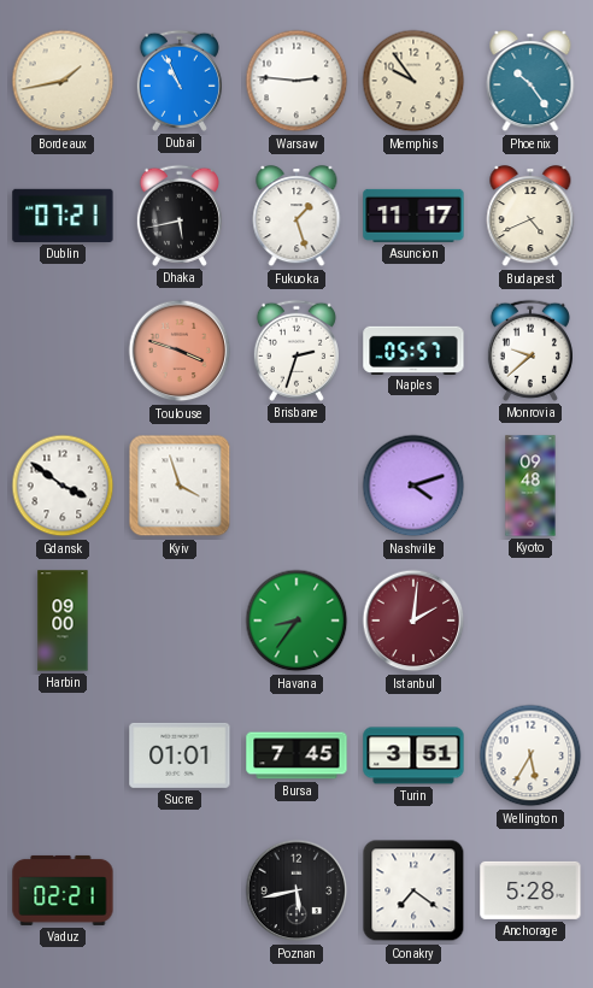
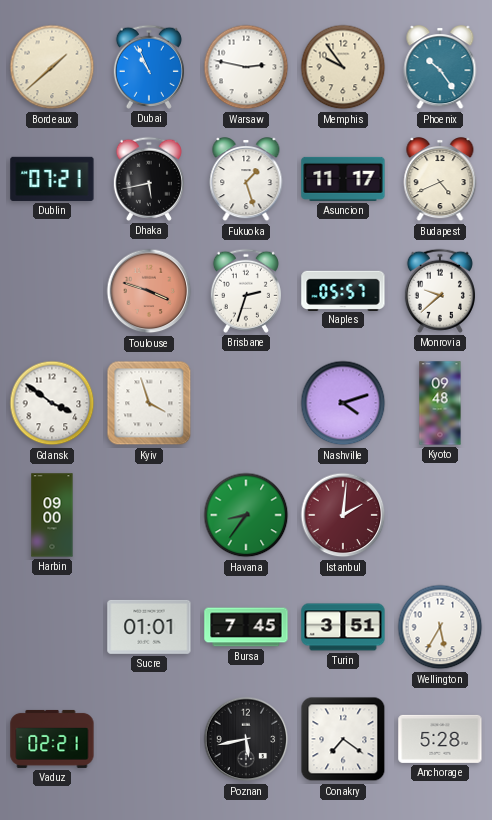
Bordeaux: 1:43 -> 1:38
Warsaw: 2:46 -> 2:47
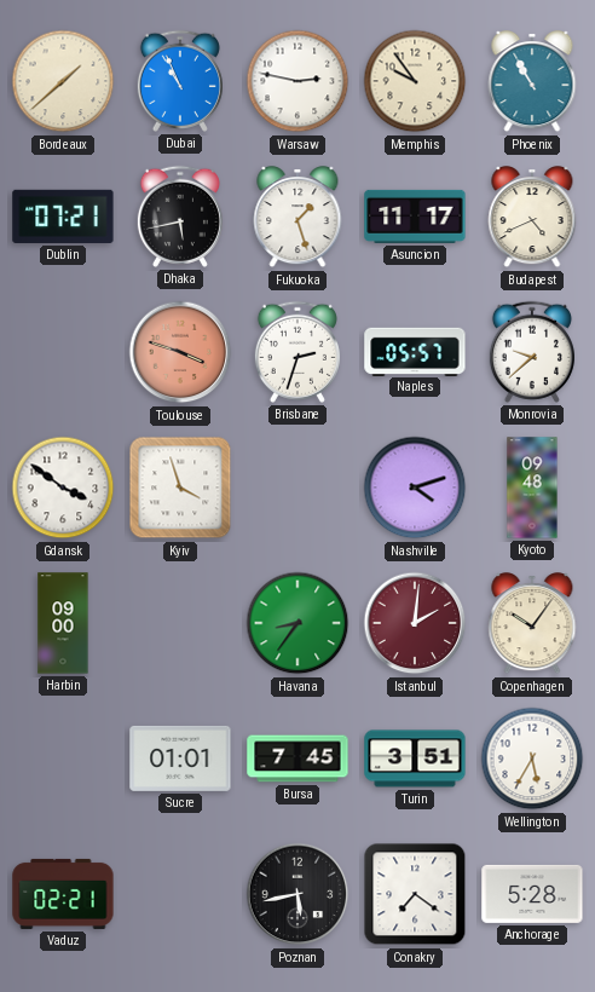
Phoenix: 10:24 -> 10:55
Copenhagen: none -> 10:06
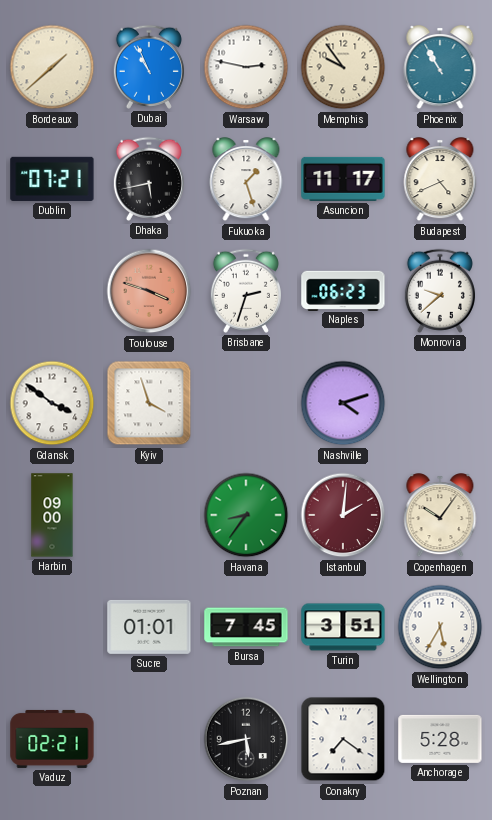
Naples: 05:57 -> 06:23
Kyoto: 09:48 -> none
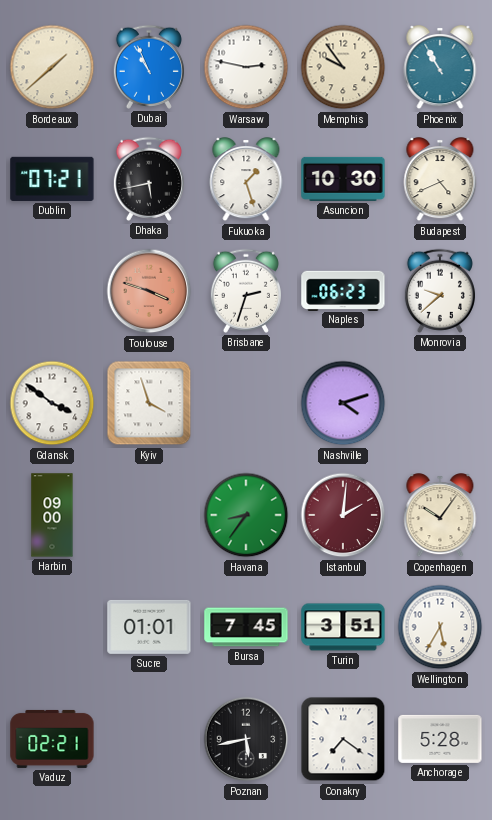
Asuncion: 11:17 -> 10:30
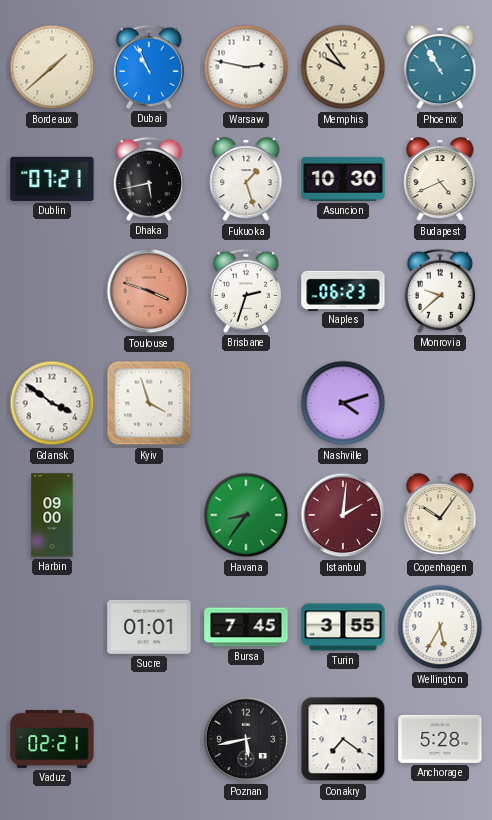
Turin: 3:51 -> 3:55
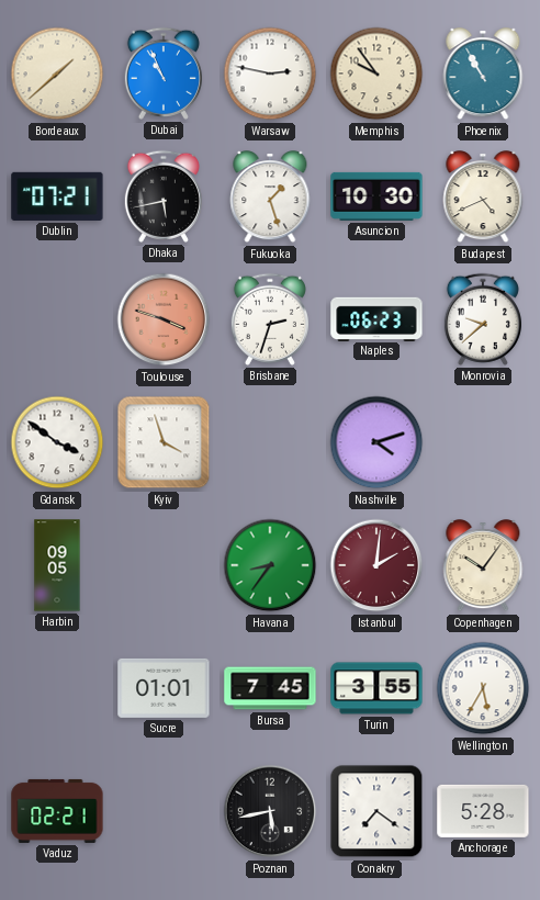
Harbin: 09:00 -> 09:05
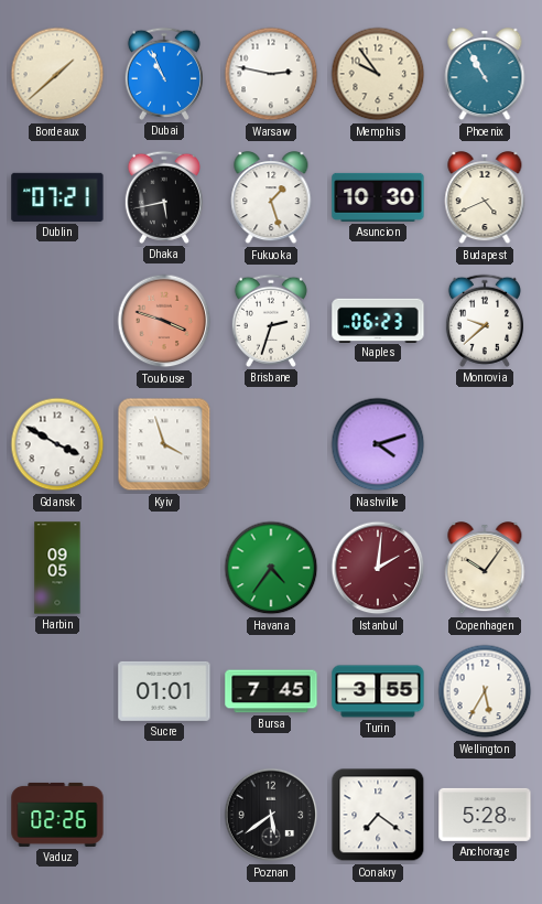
Gdansk: 3:51 -> 3:50
Havana: 8:36 -> 4:36
Vaduz: 02:21 -> 02:26
Poznan: 5:43 -> 5:39
